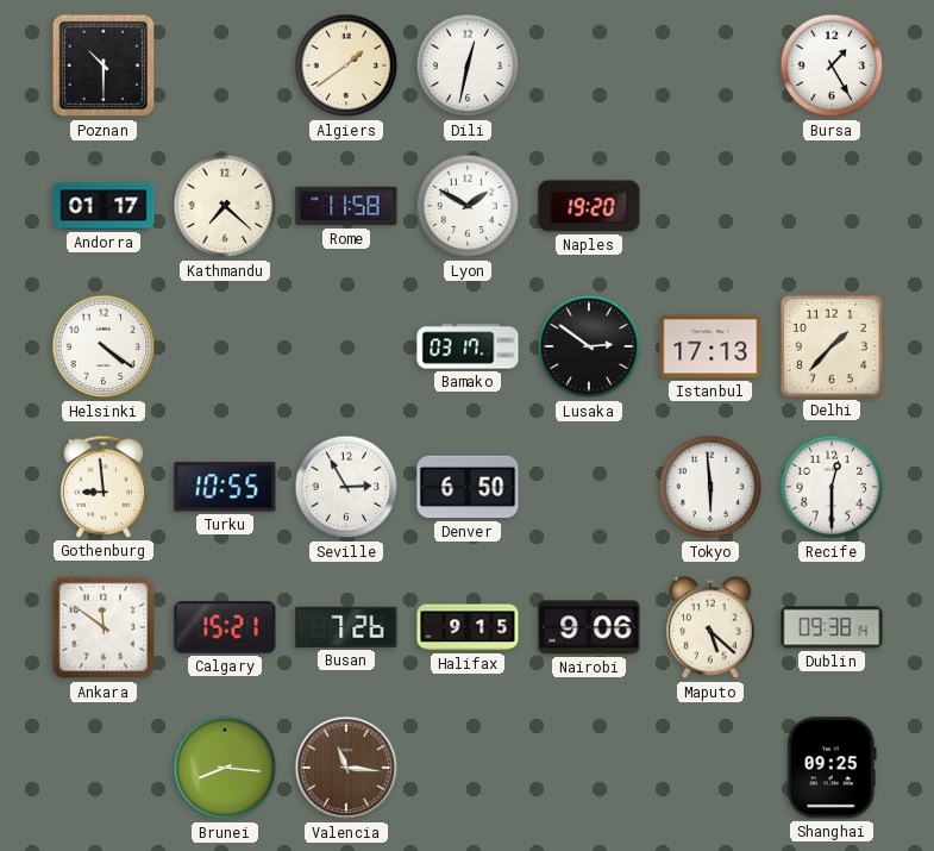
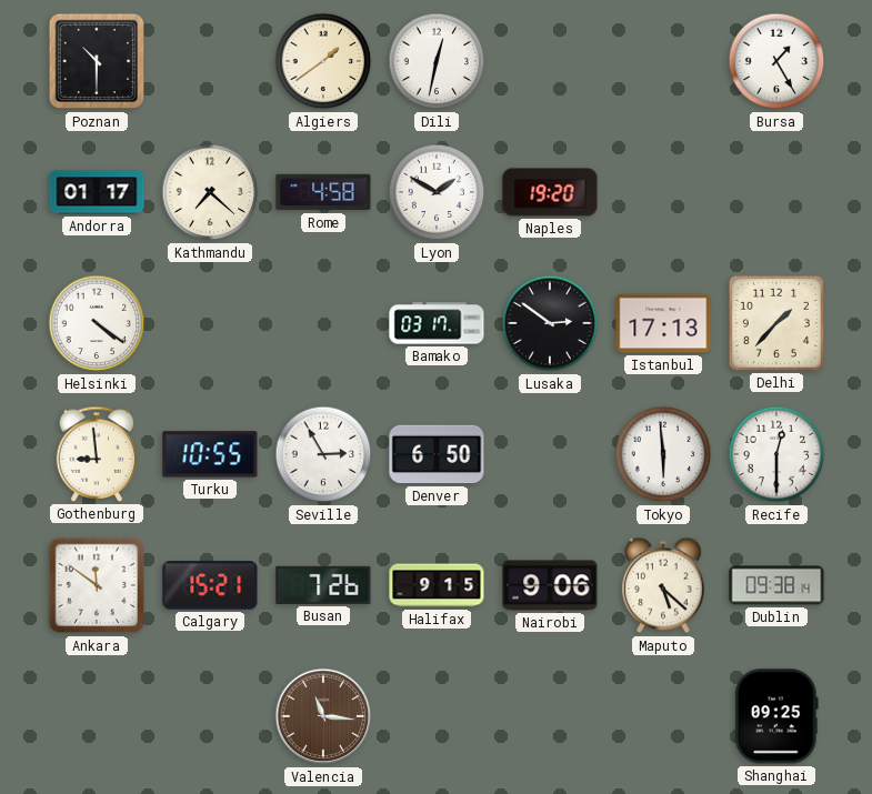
Rome: 11:58 -> 4:58
Brunei: 8:16 -> none
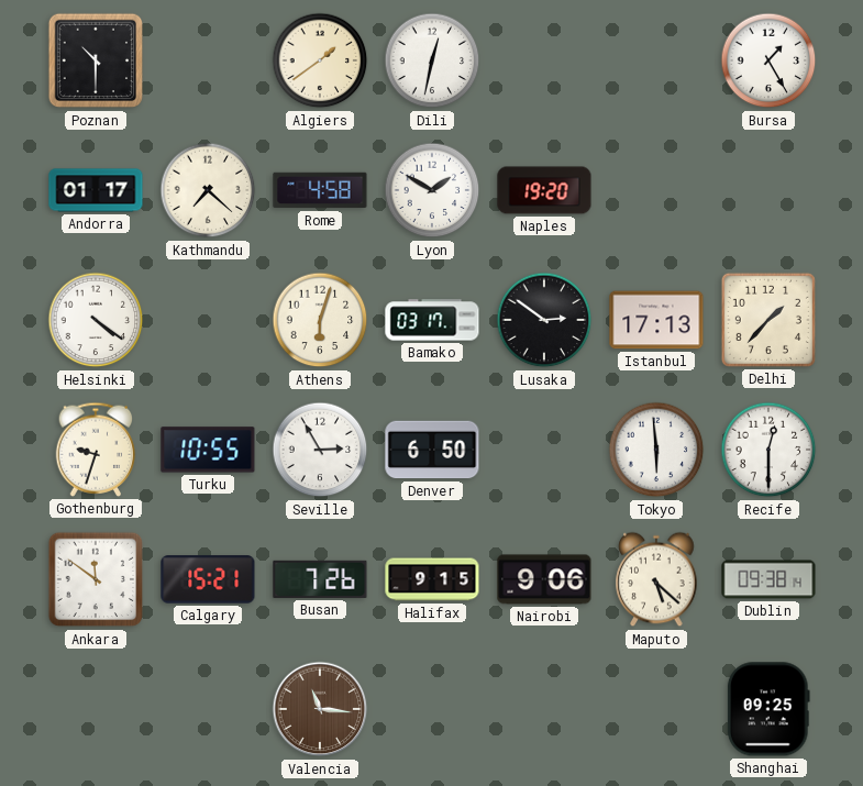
Athens: none -> 6:03
Gothenburg: 8:59 -> 9:33
